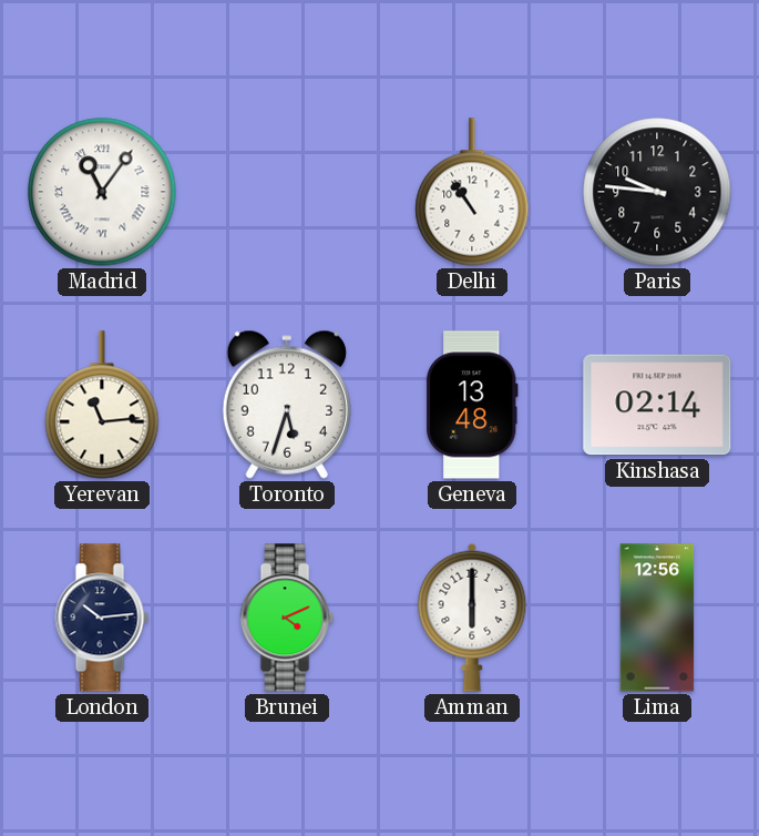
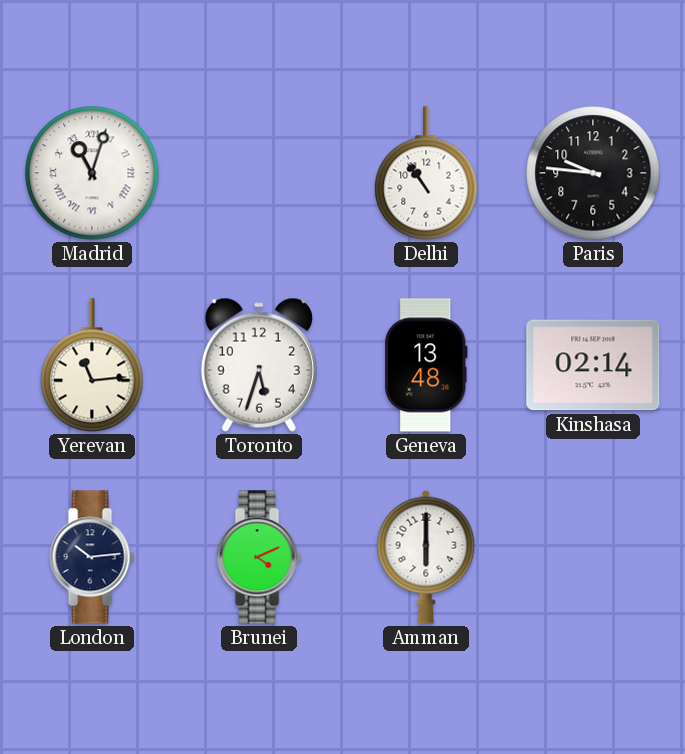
Madrid: 11:06 -> 11:03
Lima: 12:56 -> none
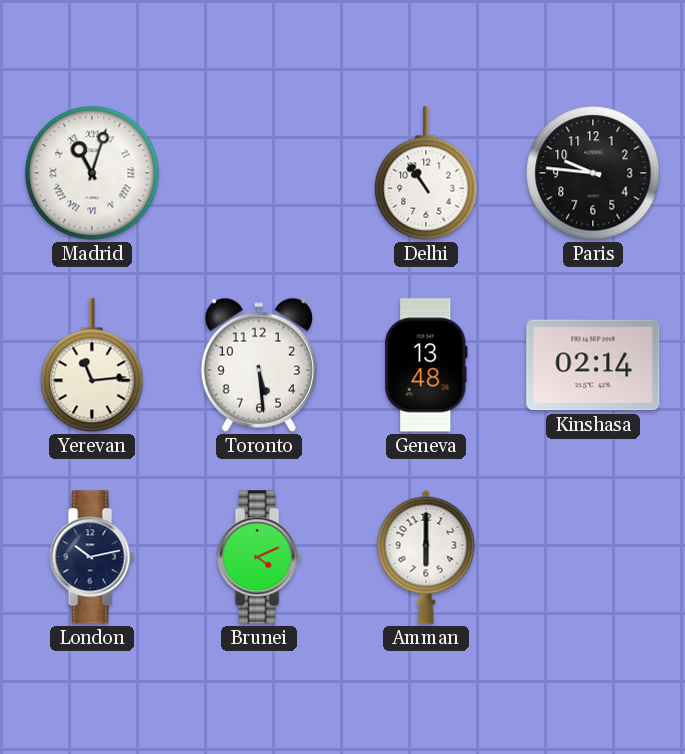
Toronto: 5:33 -> 5:29
London: 10:14 -> 10:13
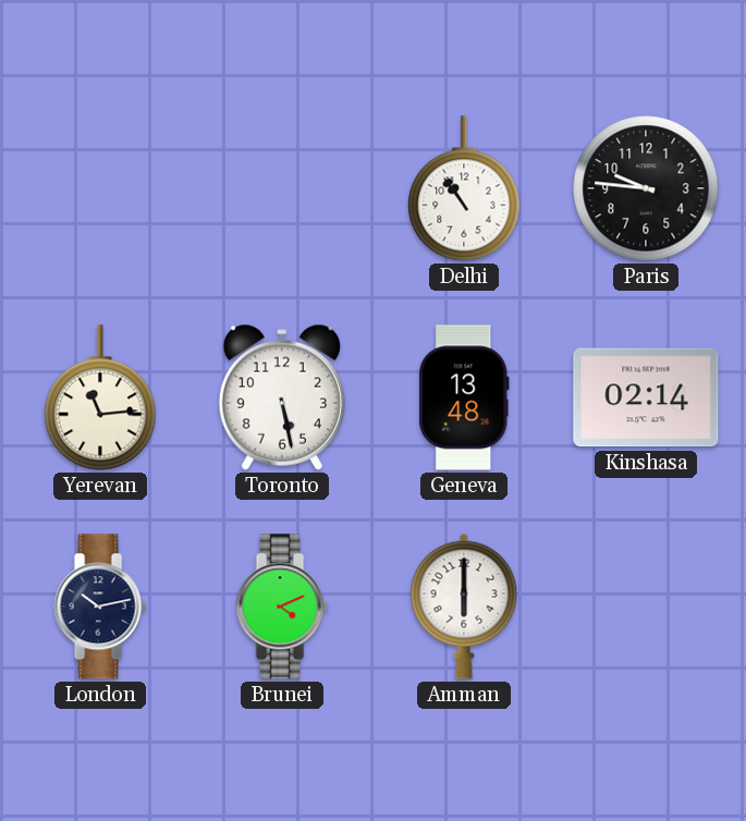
Madrid: 11:03 -> none
Toronto: 5:29 -> 5:28
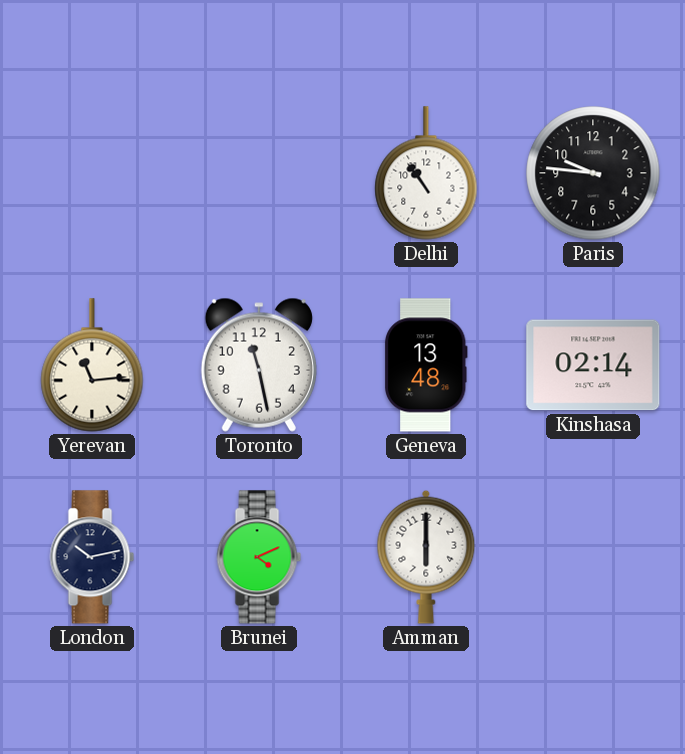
Toronto: 5:28 -> 11:28
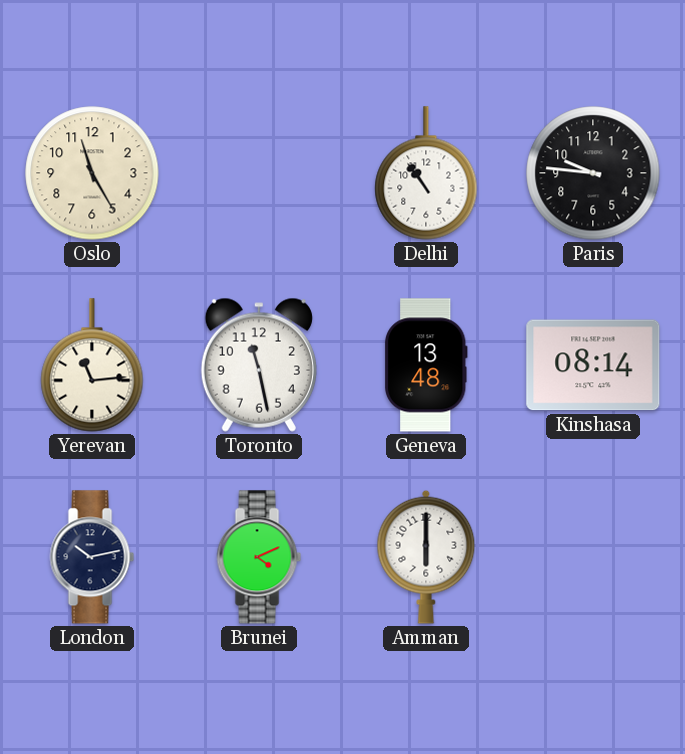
Oslo: none -> 11:25
Kinshasa: 02:14 -> 08:14
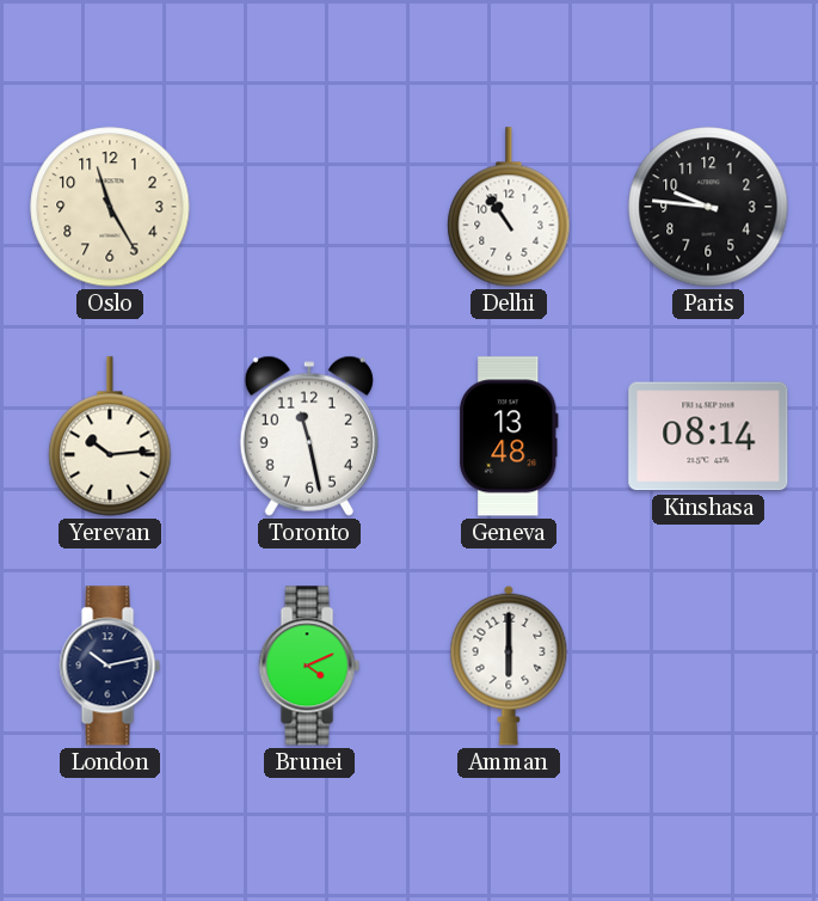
Yerevan: 11:14 -> 10:14
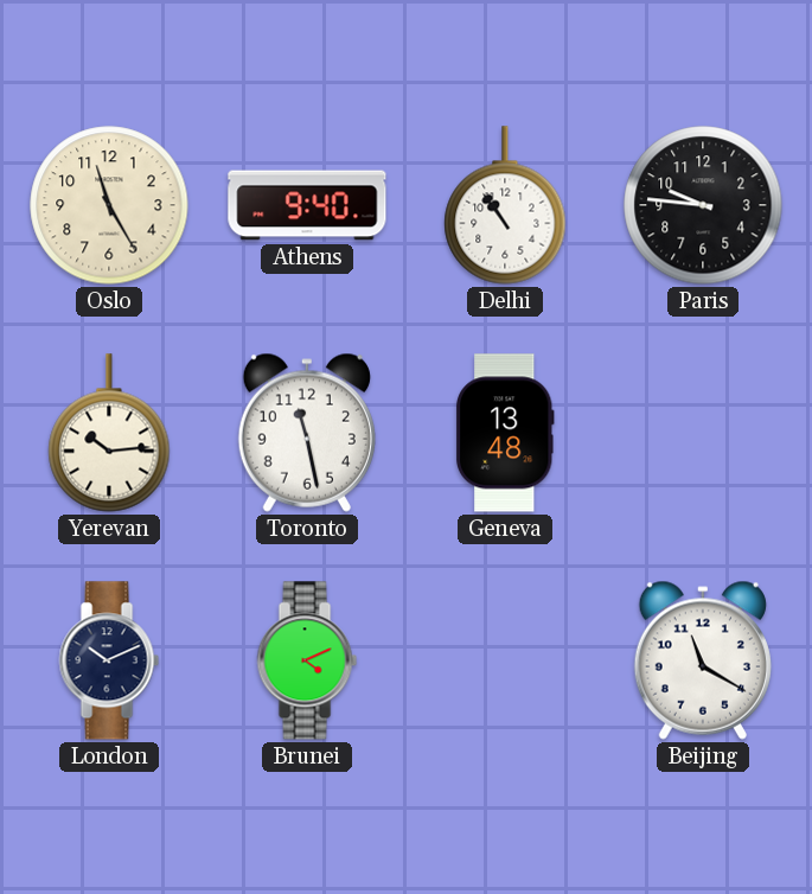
Athens: none -> 9:40
Kinshasa: 08:14 -> none
London: 10:13 -> 10:11
Amman: 6:00 -> none
Beijing: none -> 11:20
